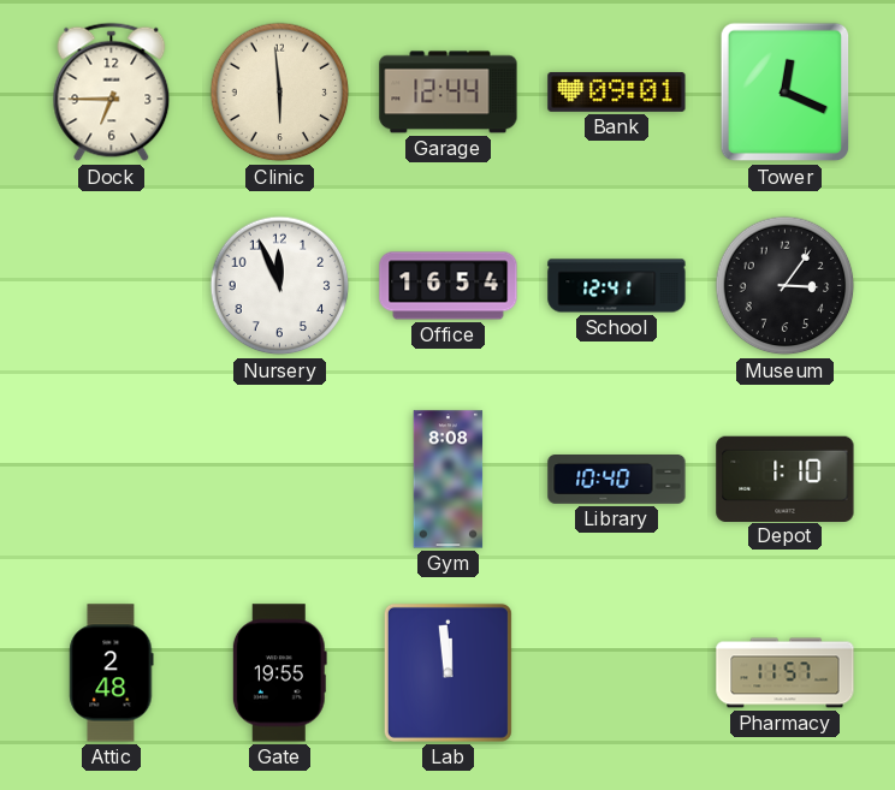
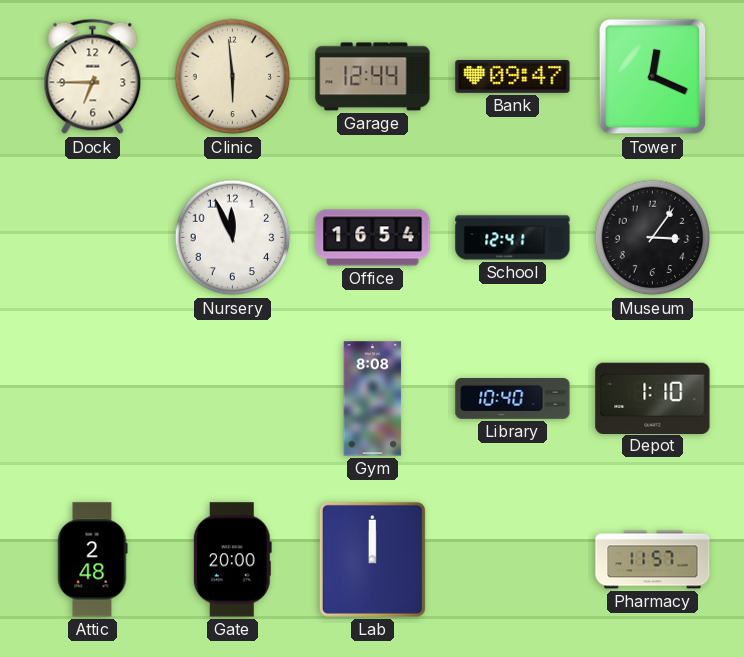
Bank: 09:01 -> 09:47
Gate: 19:55 -> 20:00
Lab: 11:59 -> 12:00
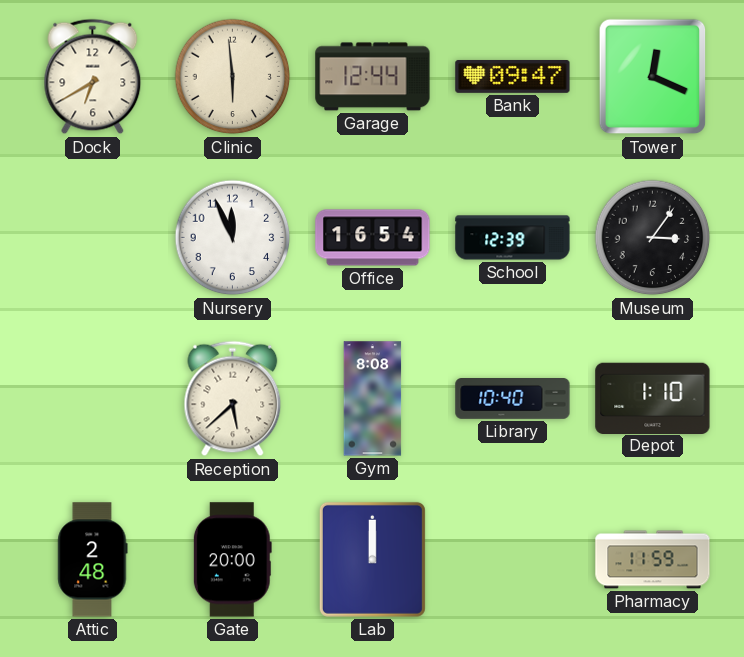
Dock: 6:45 -> 6:40
School: 12:41 -> 12:39
Reception: none -> 5:38
Pharmacy: 11:57 -> 11:59
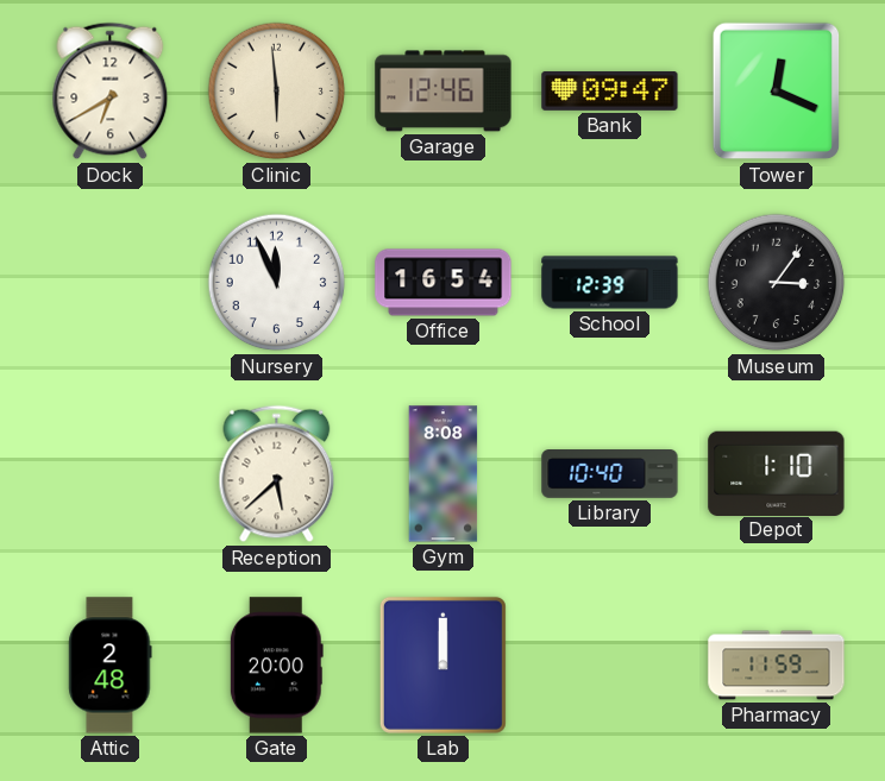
Garage: 12:44 -> 12:46
